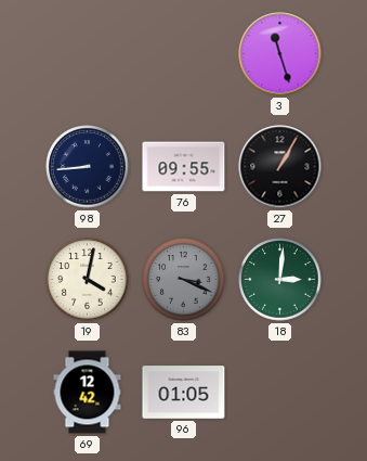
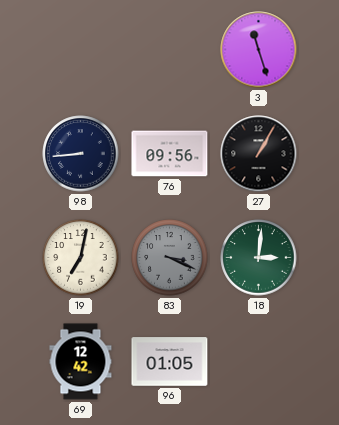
76: 09:55 -> 09:56
19: 4:02 -> 7:02
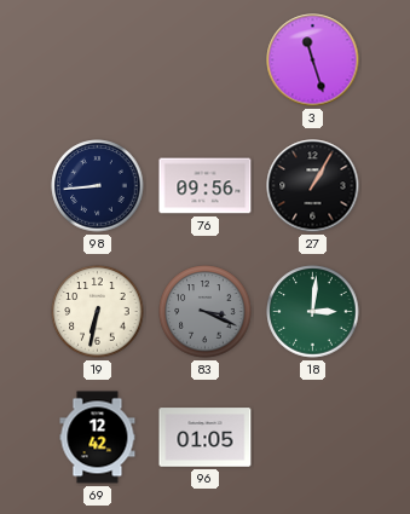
19: 7:02 -> 6:32
